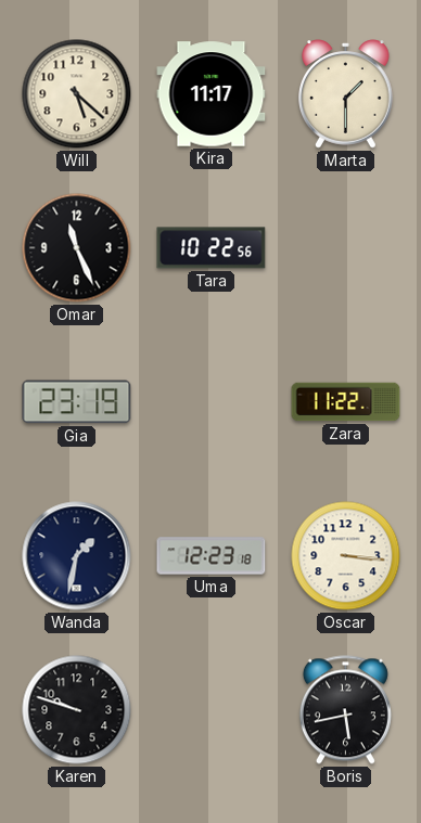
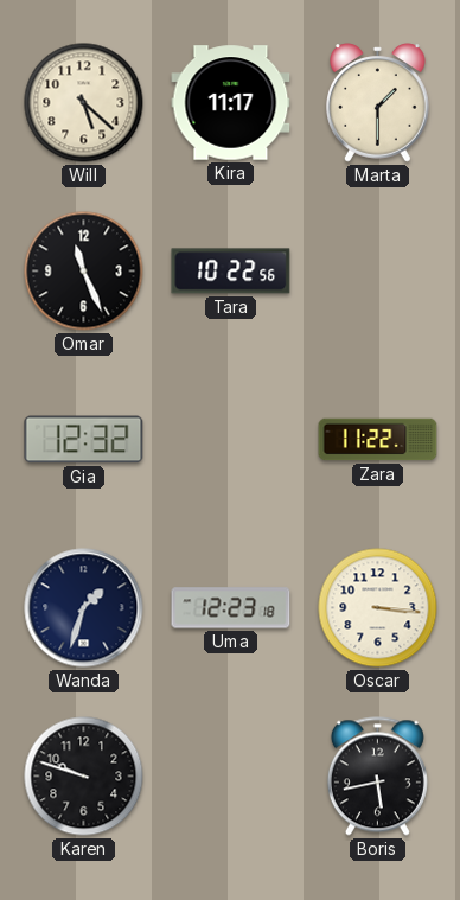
Gia: 23:19 -> 12:32
Wanda: 1:32 -> 1:33
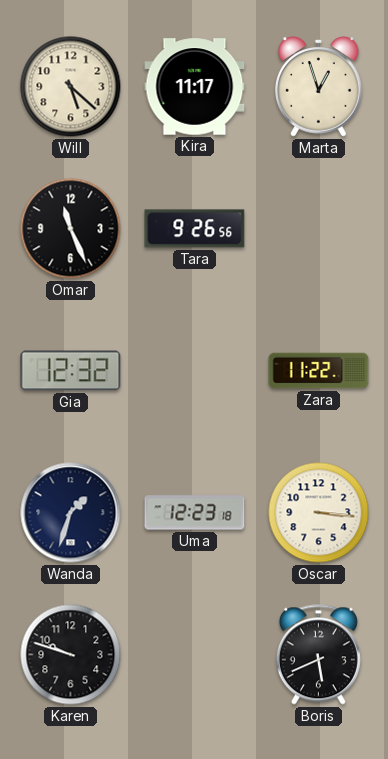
Marta: 1:30 -> 12:57
Tara: 10:22 -> 9:26
Boris: 5:43 -> 5:41
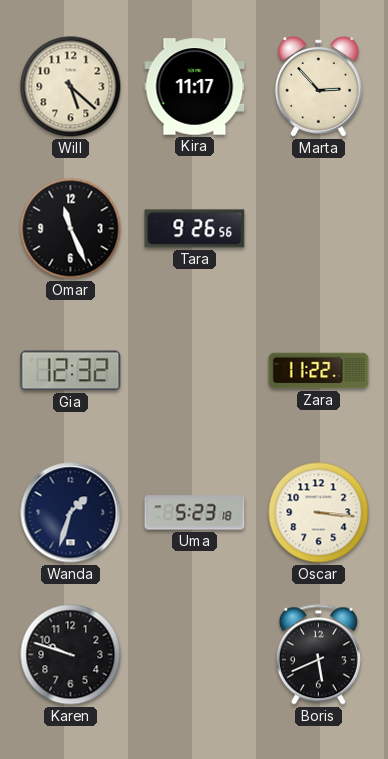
Marta: 12:57 -> 2:53
Uma: 12:23 -> 5:23
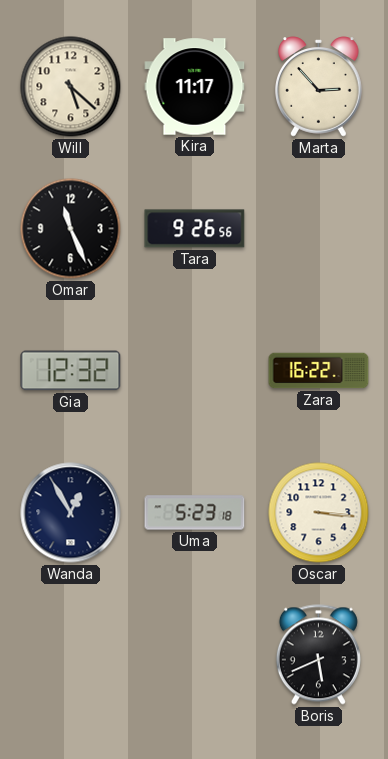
Zara: 11:22 -> 16:22
Wanda: 1:33 -> 12:55
Karen: 9:48 -> none
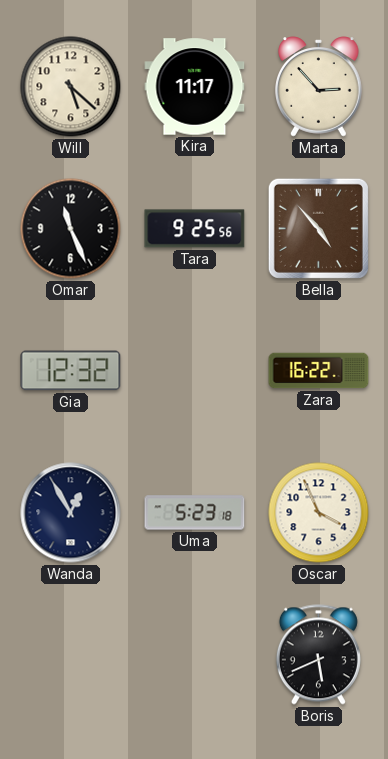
Tara: 9:26 -> 9:25
Bella: none -> 4:53
Oscar: 3:16 -> 3:56
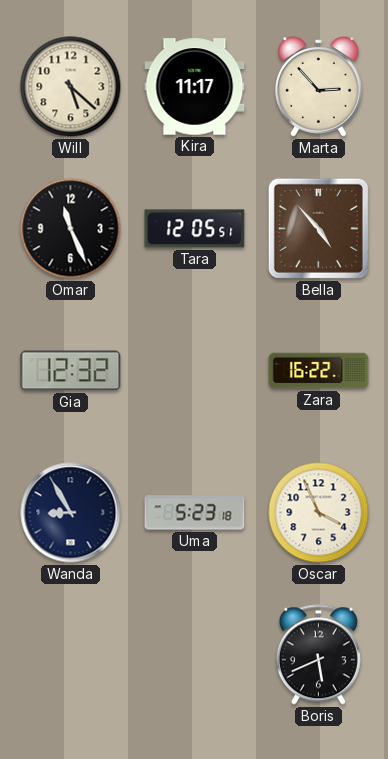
Tara: 9:25 -> 12:05
Wanda: 12:55 -> 8:55
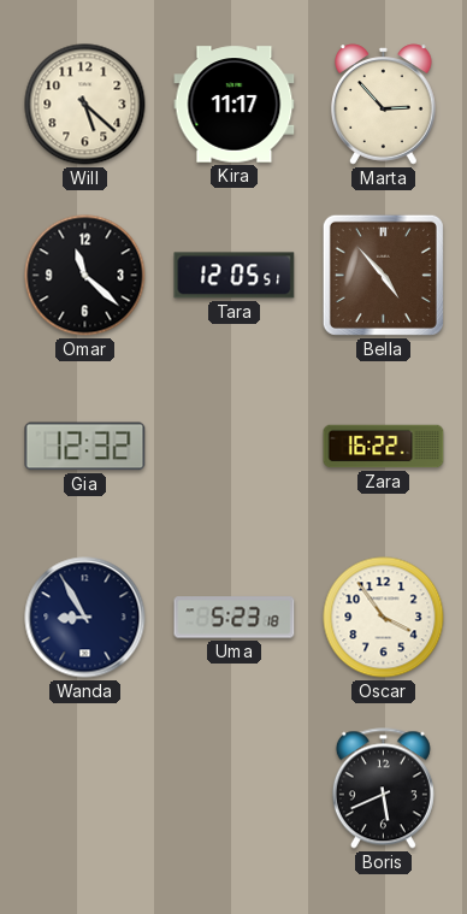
Omar: 11:26 -> 11:22
Oscar: 3:56 -> 3:54
